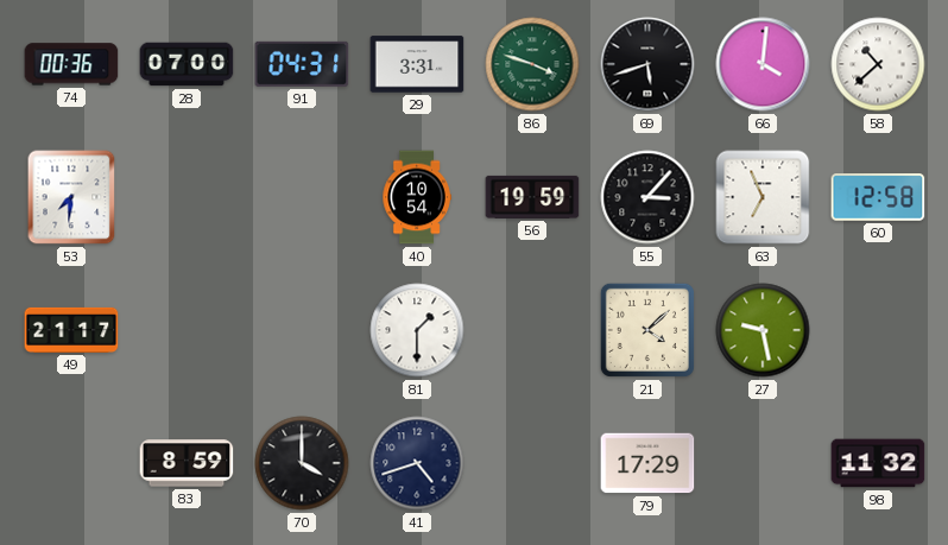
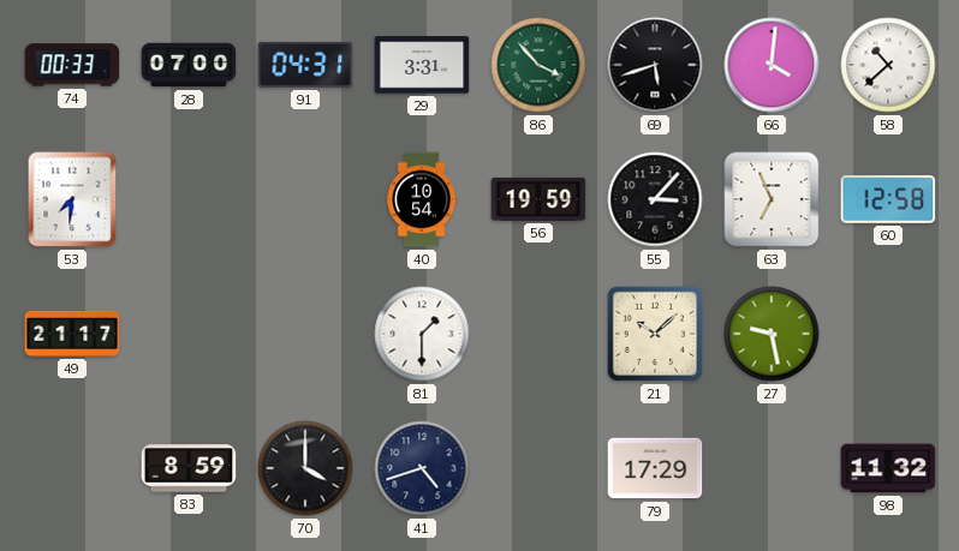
74: 00:36 -> 00:33
86: 3:48 -> 3:53
21: 4:08 -> 10:08
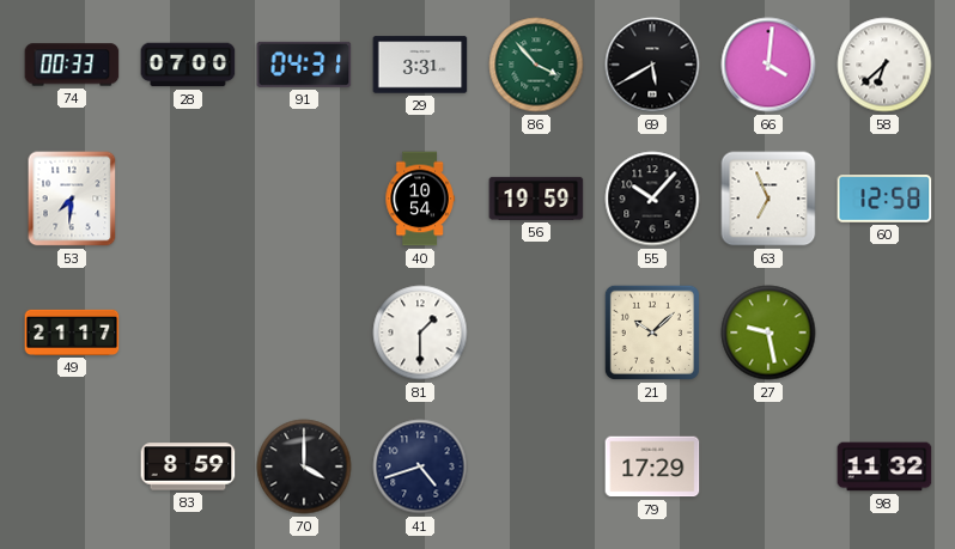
69: 5:42 -> 5:40
58: 10:38 -> 6:38
55: 3:07 -> 10:07
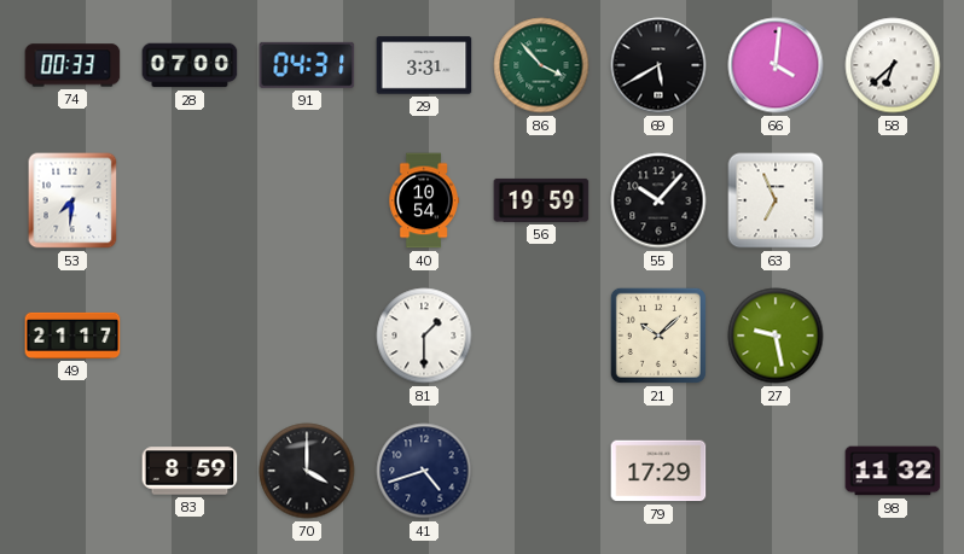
60: 12:58 -> none
